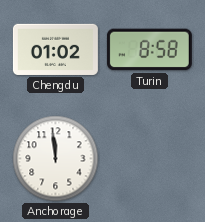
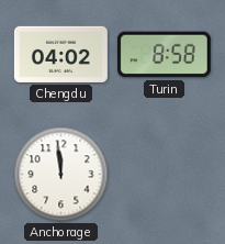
Chengdu: 01:02 -> 04:02
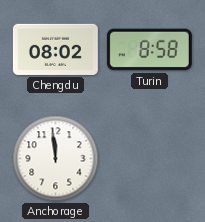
Chengdu: 04:02 -> 08:02
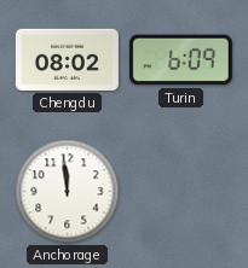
Turin: 8:58 -> 6:09
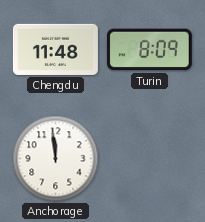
Chengdu: 08:02 -> 11:48
Turin: 6:09 -> 8:09
